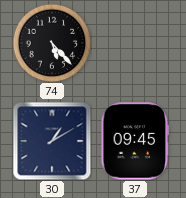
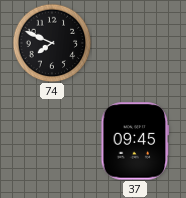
74: 5:23 -> 7:49
30: 1:10 -> none
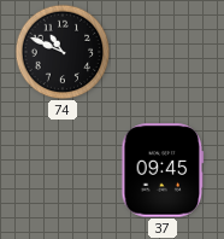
74: 7:49 -> 10:49
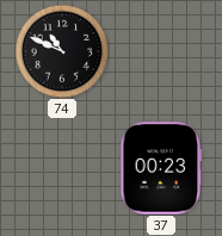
37: 09:45 -> 00:23
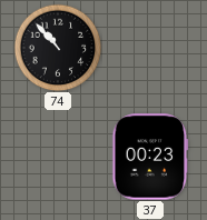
74: 10:49 -> 10:53
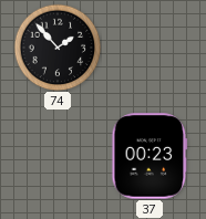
74: 10:53 -> 1:53
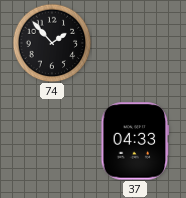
37: 00:23 -> 04:33
